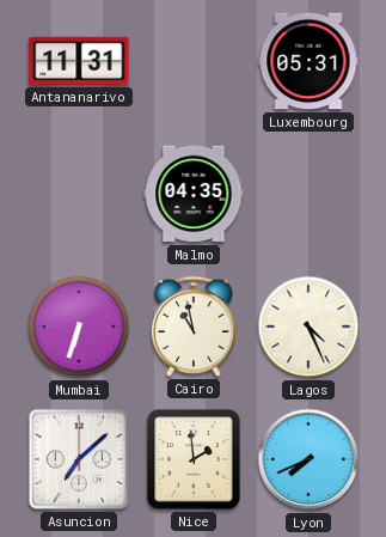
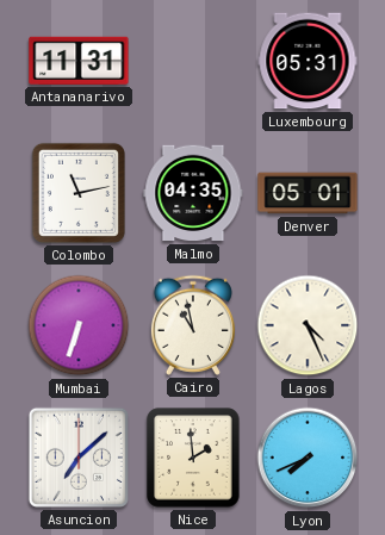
Colombo: none -> 11:13
Denver: none -> 05:01
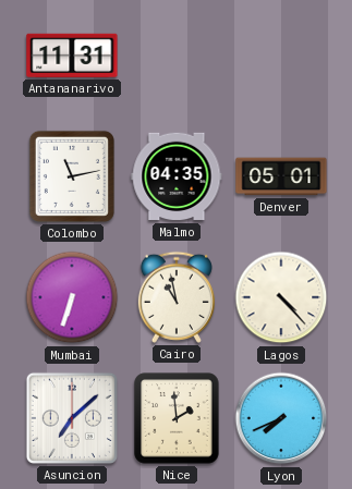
Luxembourg: 05:31 -> none
Lagos: 4:26 -> 4:23
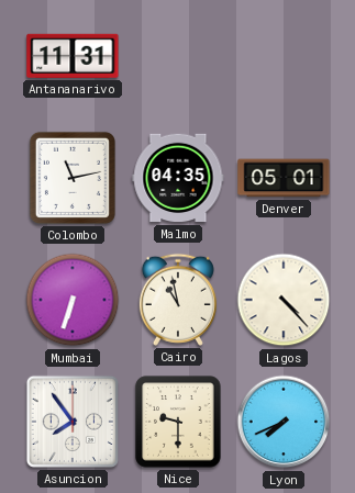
Asuncion: 7:08 -> 7:54
Nice: 1:59 -> 9:30
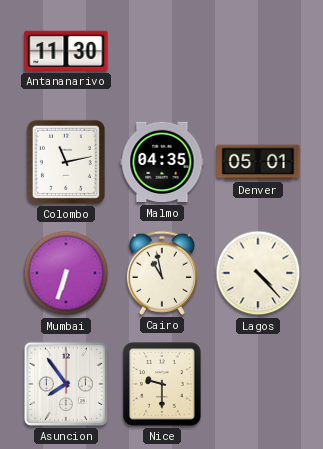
Antananarivo: 11:31 -> 11:30
Lyon: 7:41 -> none
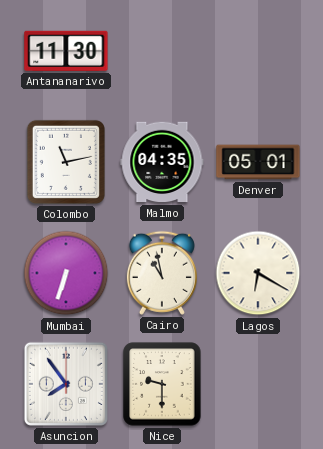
Lagos: 4:23 -> 6:20
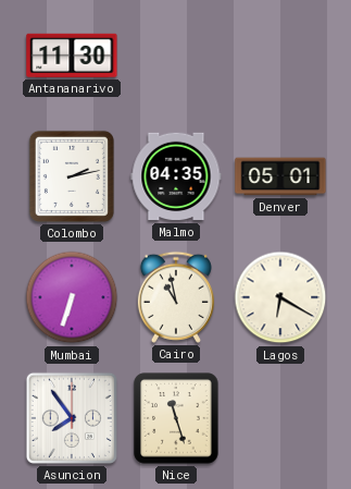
Colombo: 11:13 -> 2:13
Nice: 9:30 -> 11:27
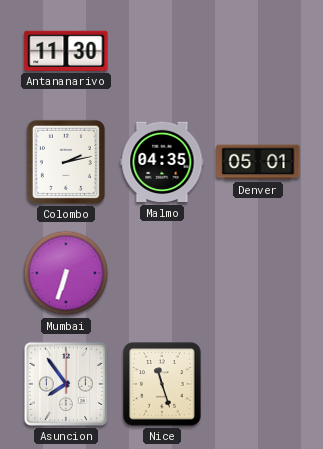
Cairo: 10:58 -> none
Lagos: 6:20 -> none
